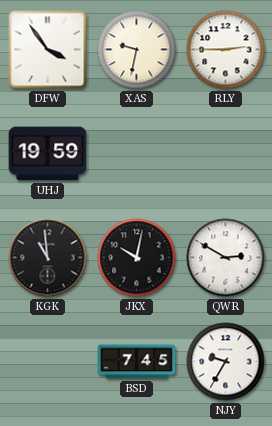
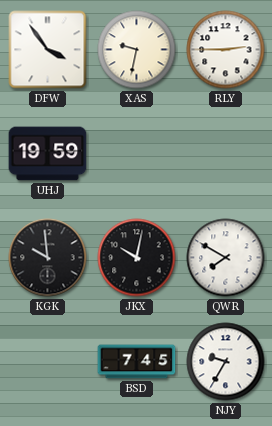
KGK: 10:59 -> 9:59
QWR: 2:50 -> 7:50
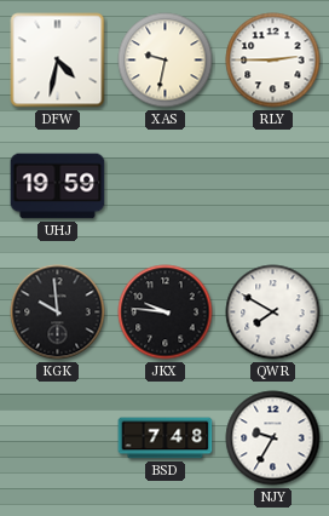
DFW: 3:54 -> 4:32
JKX: 10:02 -> 9:46
BSD: 7:45 -> 7:48
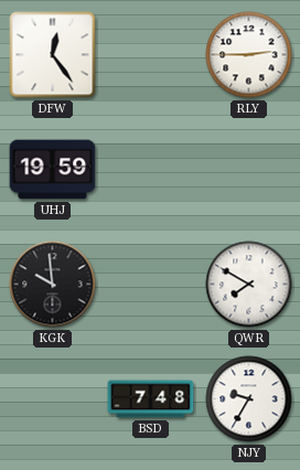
DFW: 4:32 -> 12:24
XAS: 9:32 -> none
JKX: 9:46 -> none
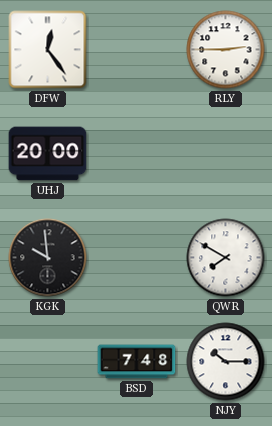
UHJ: 19:59 -> 20:00
NJY: 9:35 -> 10:15
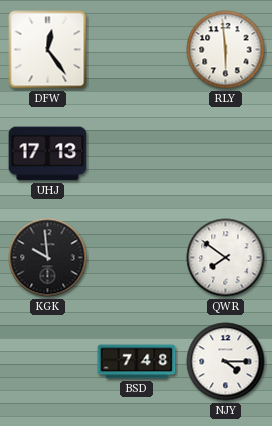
RLY: 2:45 -> 5:59
UHJ: 20:00 -> 17:13
QWR: 7:50 -> 7:51
NJY: 10:15 -> 4:15
